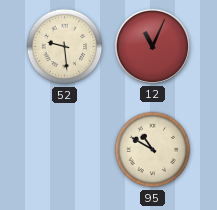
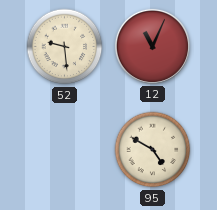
95: 10:50 -> 4:50
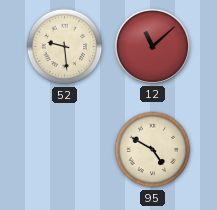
12: 11:04 -> 11:08
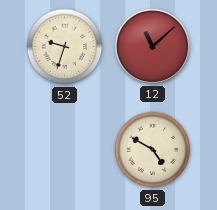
52: 9:29 -> 9:33
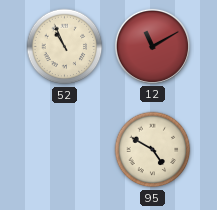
52: 9:33 -> 10:56
12: 11:08 -> 11:10
